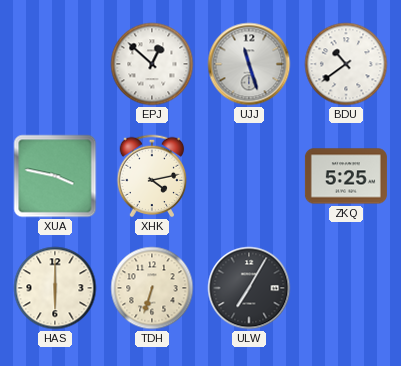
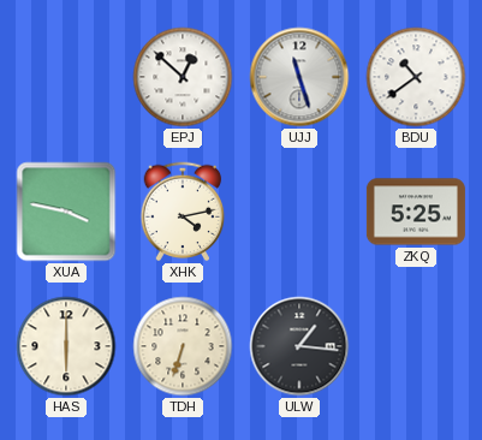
ULW: 7:05 -> 1:16
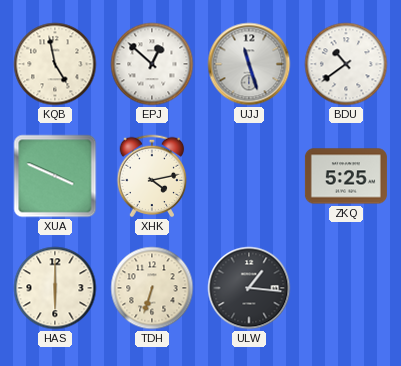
KQB: none -> 4:58
XUA: 3:47 -> 3:49
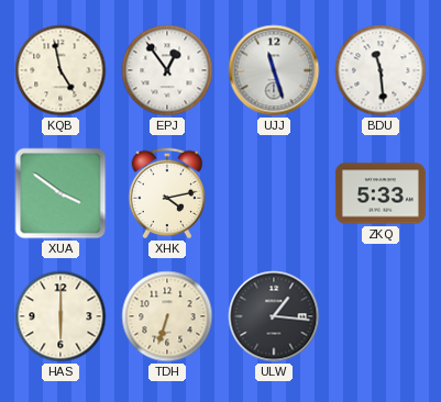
EPJ: 12:52 -> 12:54
BDU: 10:39 -> 11:29
XUA: 3:49 -> 3:51
ZKQ: 5:25 -> 5:33
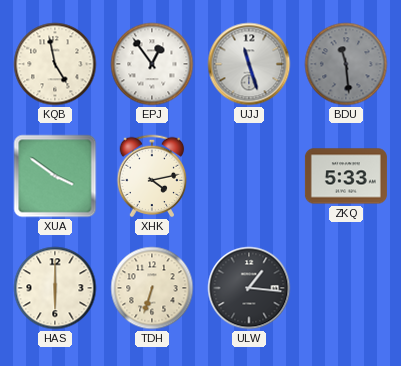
BDU dial: white -> grey
